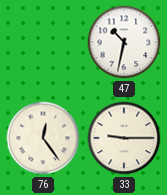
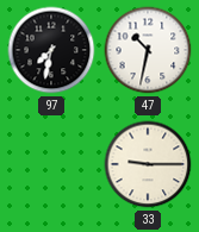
97: none -> 7:32
76: 12:24 -> none
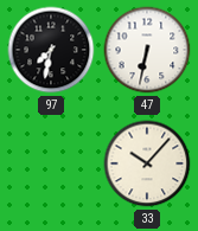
47: 10:32 -> 6:32
33: 9:15 -> 10:07
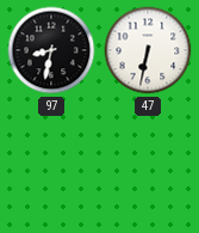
97: 7:32 -> 8:32
33: 10:07 -> none
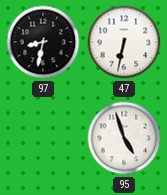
95: none -> 4:57
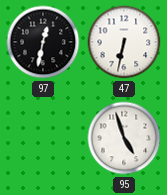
97: 8:32 -> 12:32
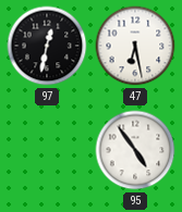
47: 6:32 -> 6:28
95: 4:57 -> 4:54
